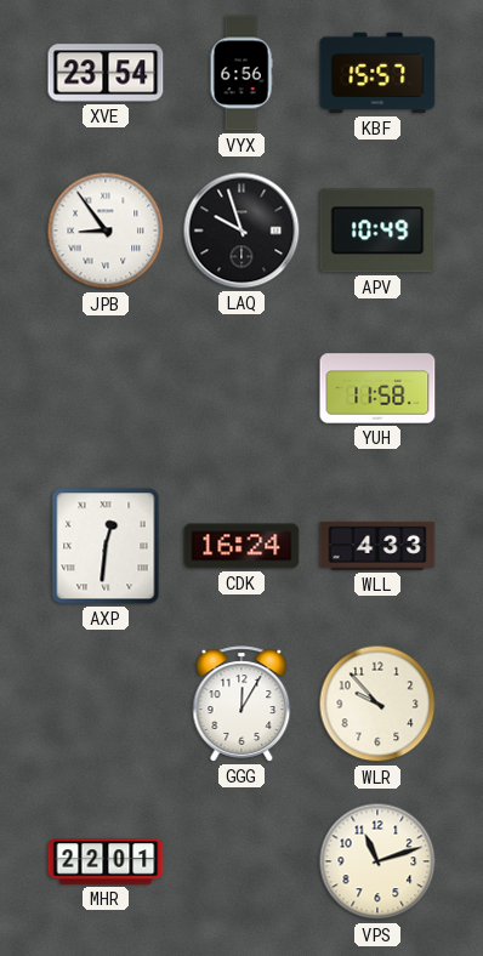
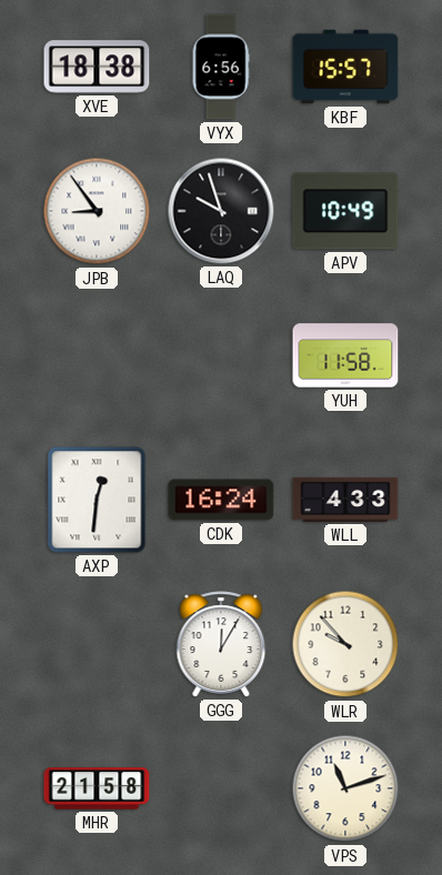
XVE: 23:54 -> 18:38
MHR: 22:01 -> 21:58
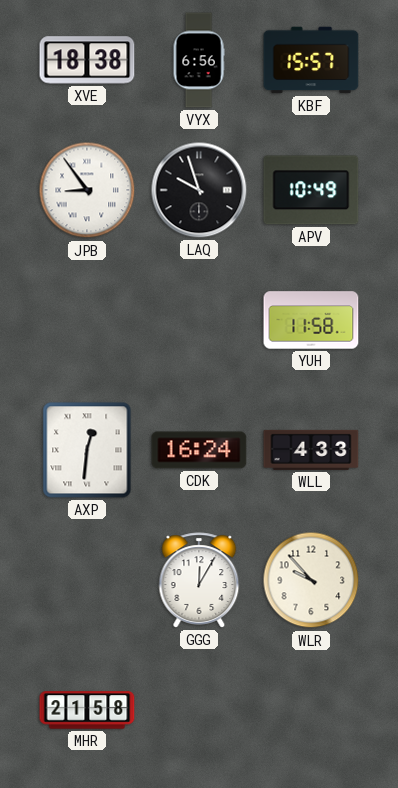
VPS: 11:12 -> none
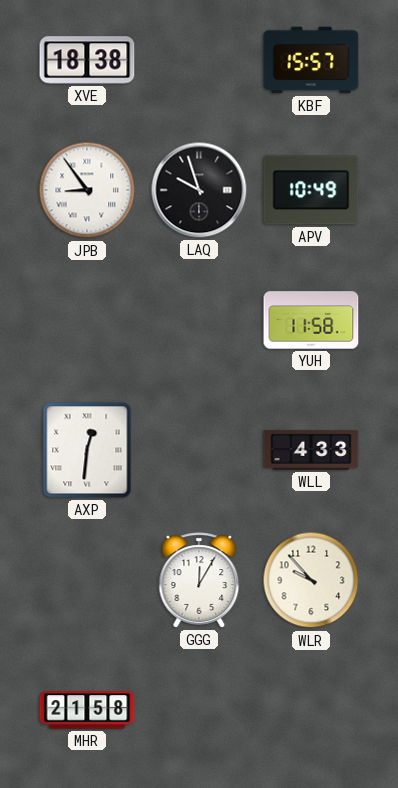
VYX: 6:56 -> none
CDK: 16:24 -> none
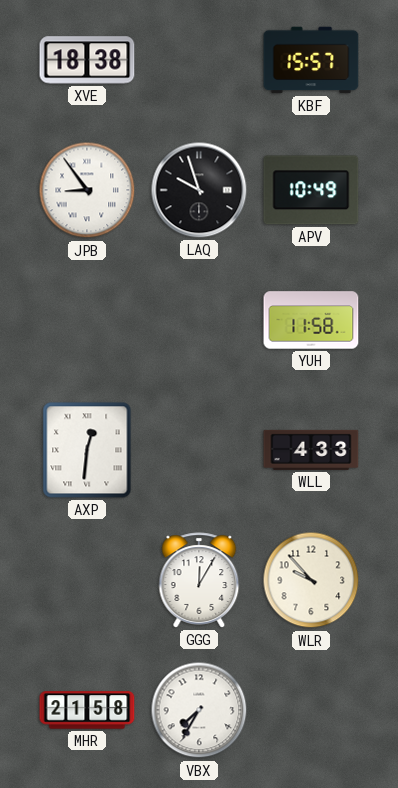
VBX: none -> 7:35
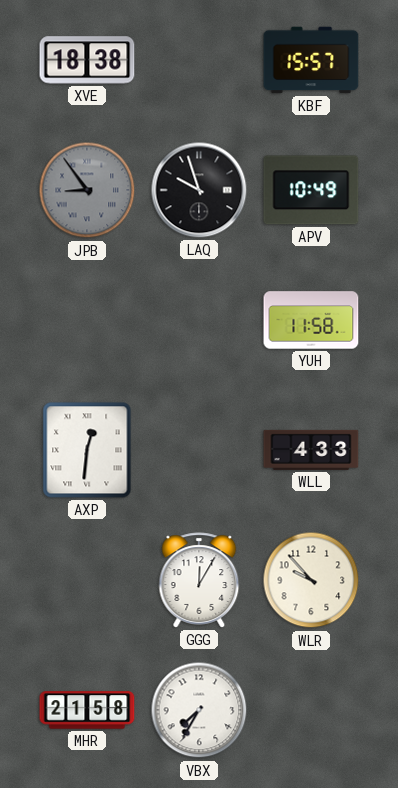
JPB dial: white -> grey
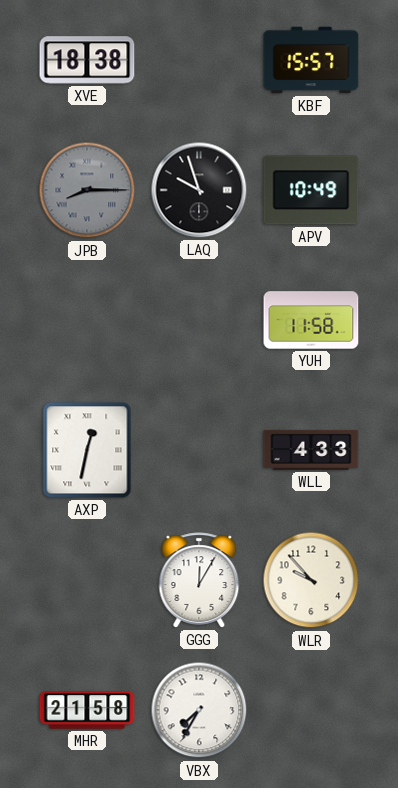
JPB: 8:54 -> 8:15
AXP: 12:31 -> 12:32
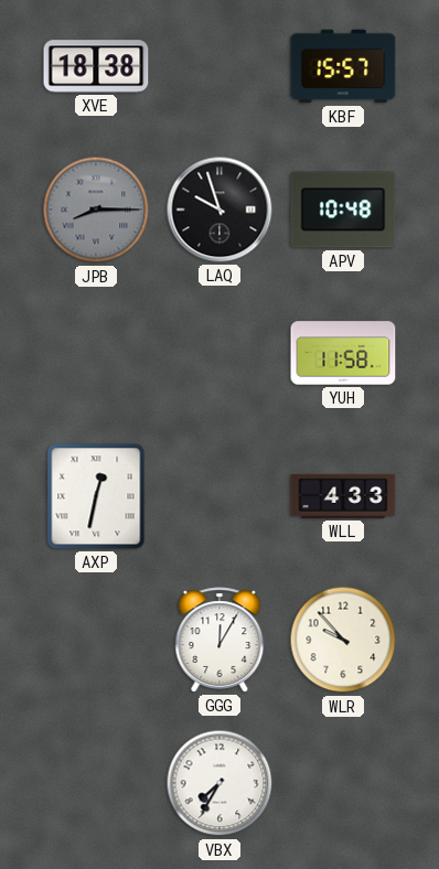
APV: 10:49 -> 10:48
MHR: 21:58 -> none
